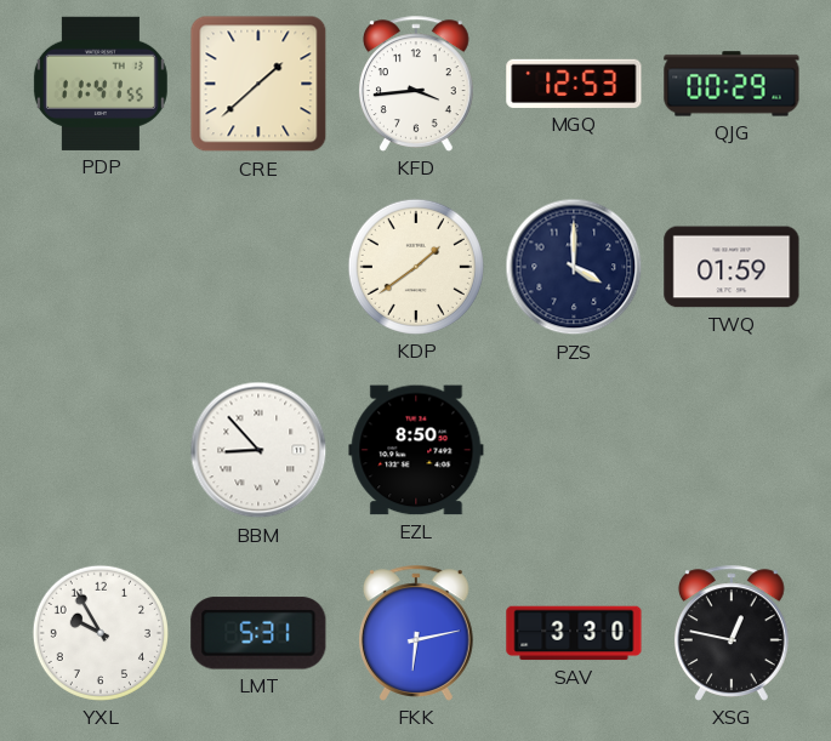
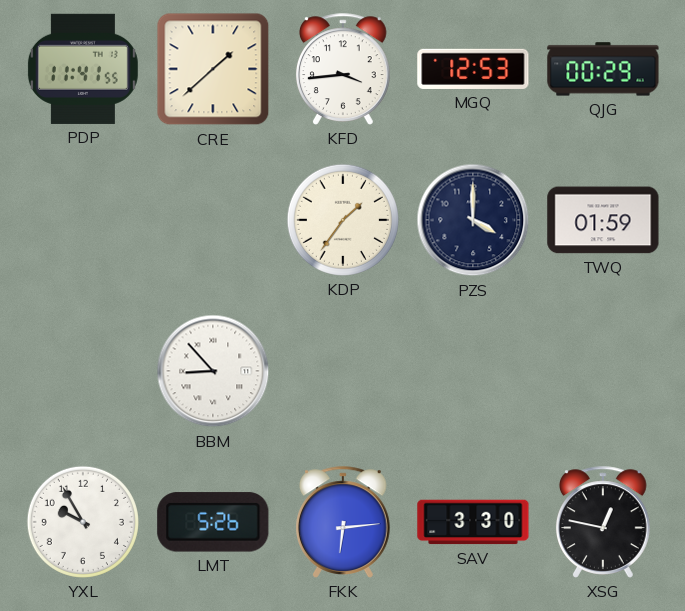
KDP: 1:39 -> 1:36
EZL: 8:50 -> none
LMT: 5:31 -> 5:26
FKK: 6:13 -> 6:14
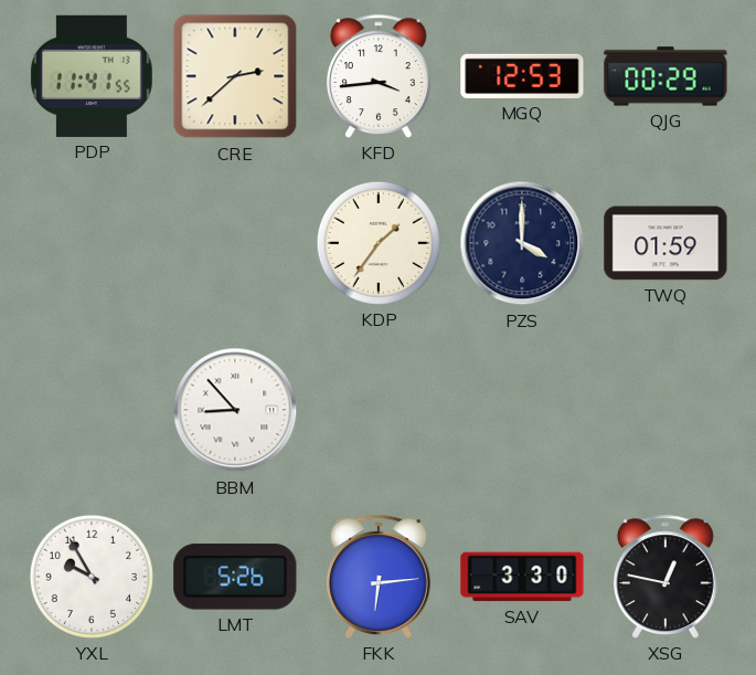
CRE: 1:38 -> 2:38
